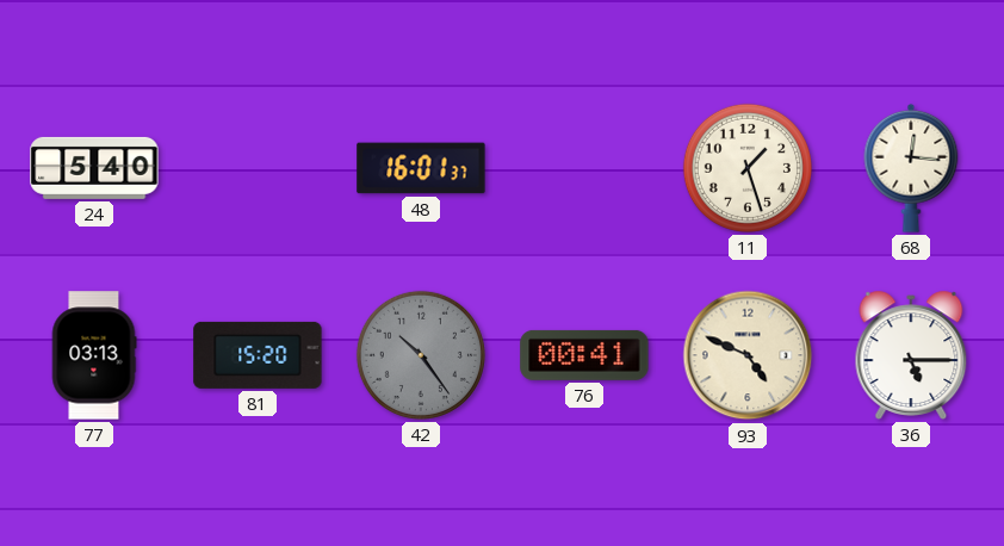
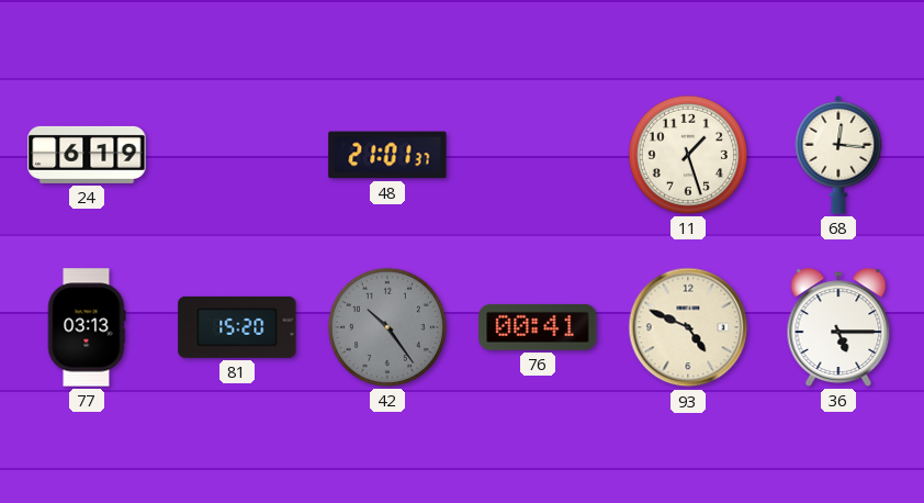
24: 5:40 -> 6:19
48: 16:01 -> 21:01
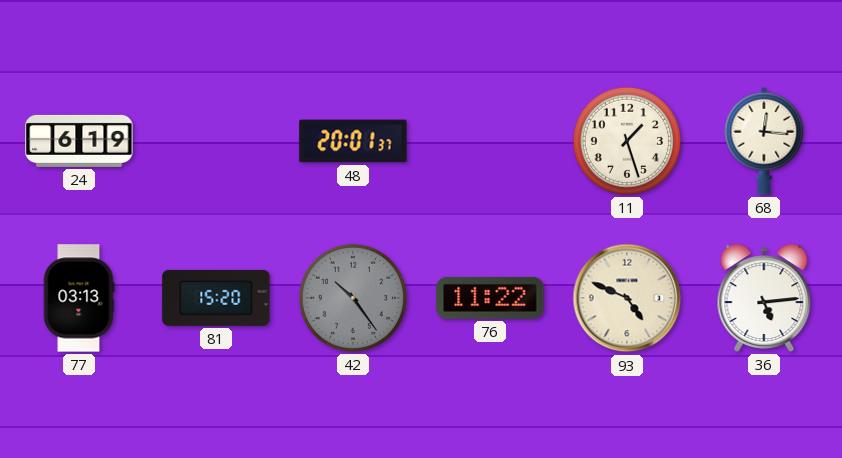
48: 21:01 -> 20:01
76: 00:41 -> 11:22
36: 5:15 -> 5:14
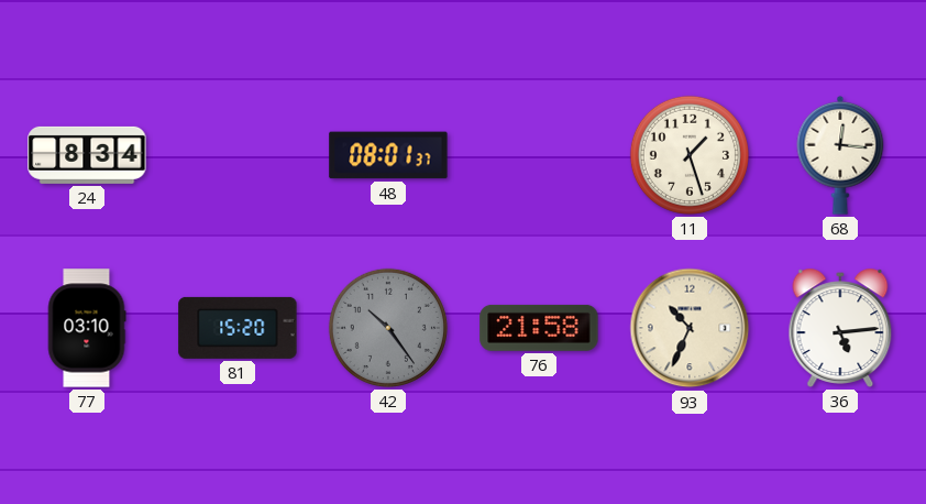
24: 6:19 -> 8:34
48: 20:01 -> 08:01
77: 03:13 -> 03:10
76: 11:22 -> 21:58
93: 4:49 -> 10:34
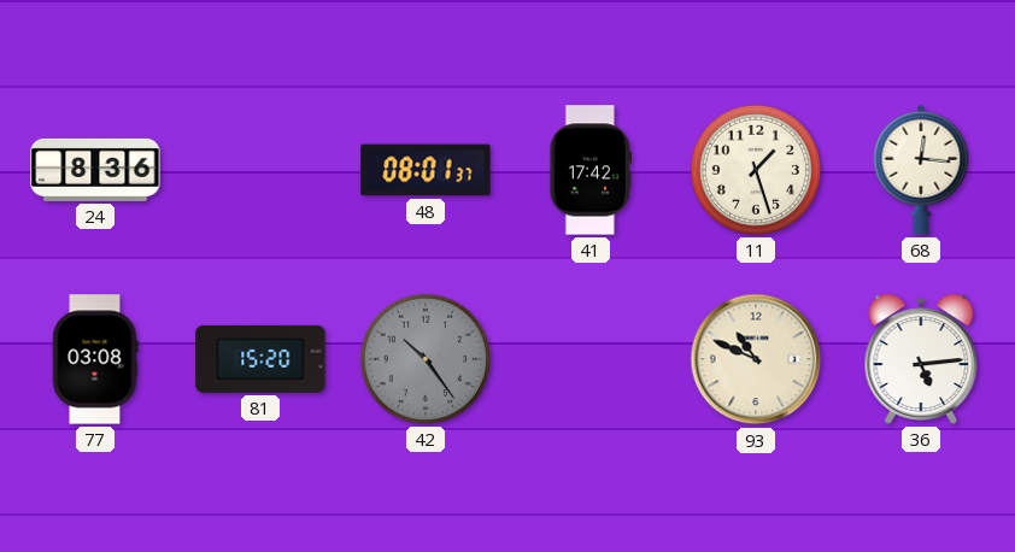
24: 8:34 -> 8:36
41: none -> 17:42
77: 03:10 -> 03:08
76: 21:58 -> none
93: 10:34 -> 10:49
